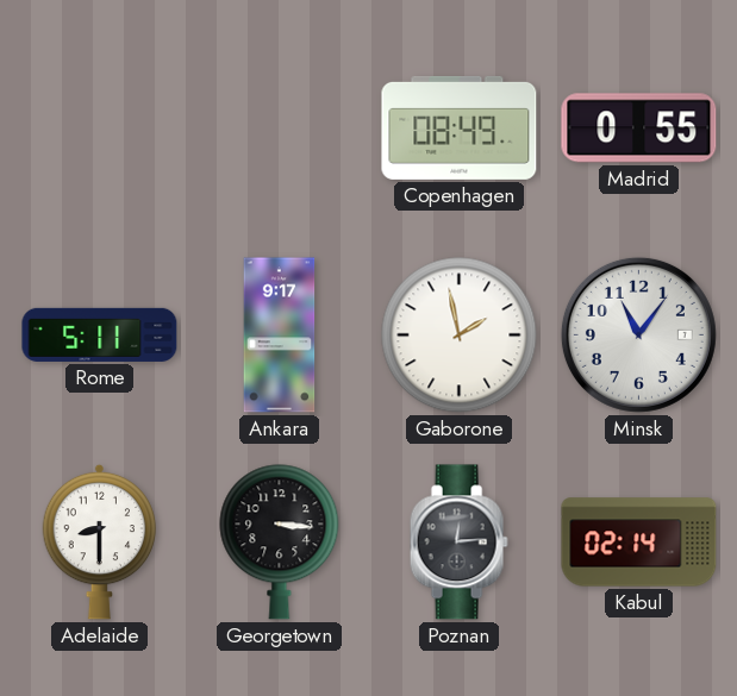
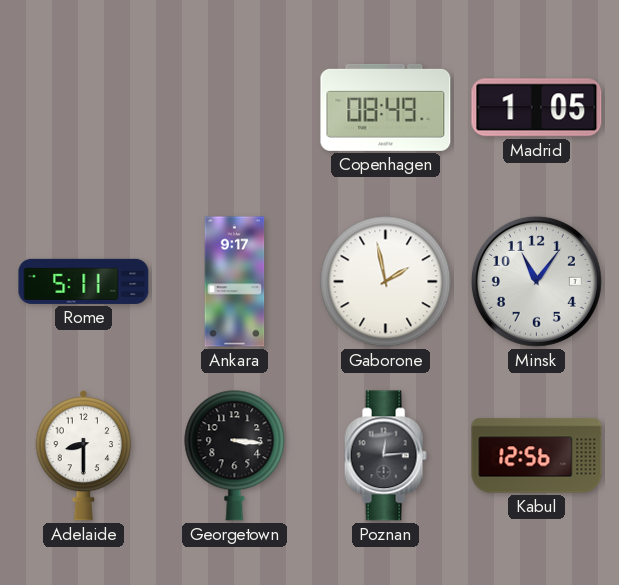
Madrid: 0:55 -> 1:05
Kabul: 02:14 -> 12:56
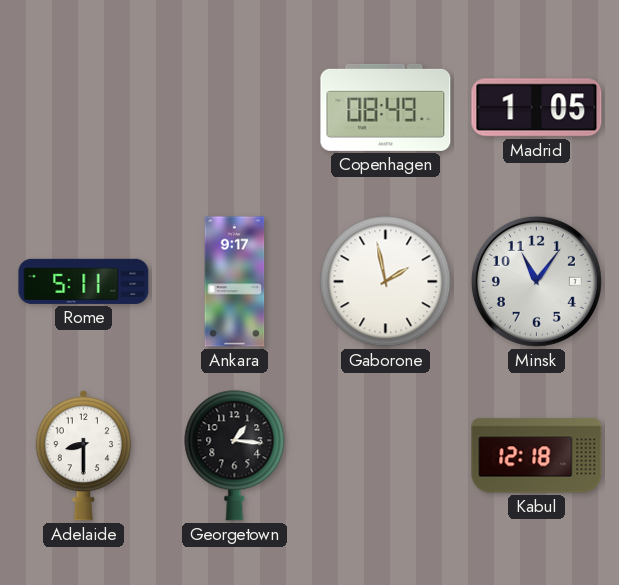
Georgetown: 3:16 -> 1:16
Poznan: 12:14 -> none
Kabul: 12:56 -> 12:18
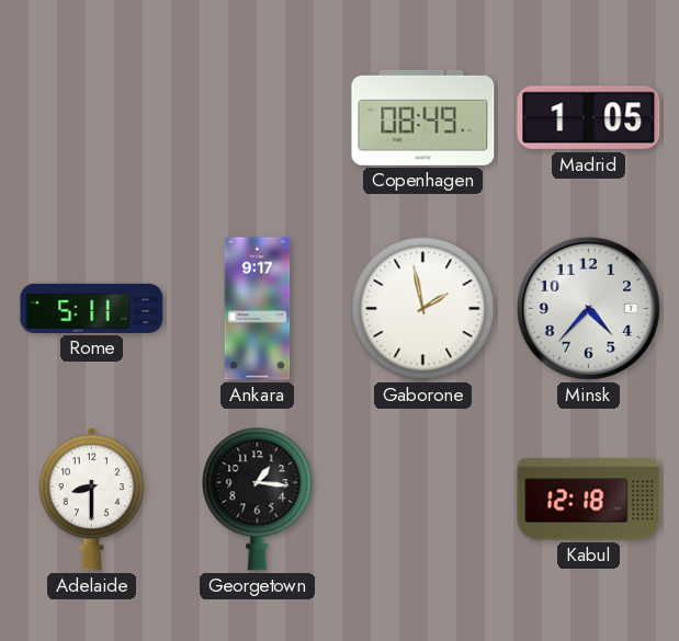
Minsk: 11:06 -> 4:37
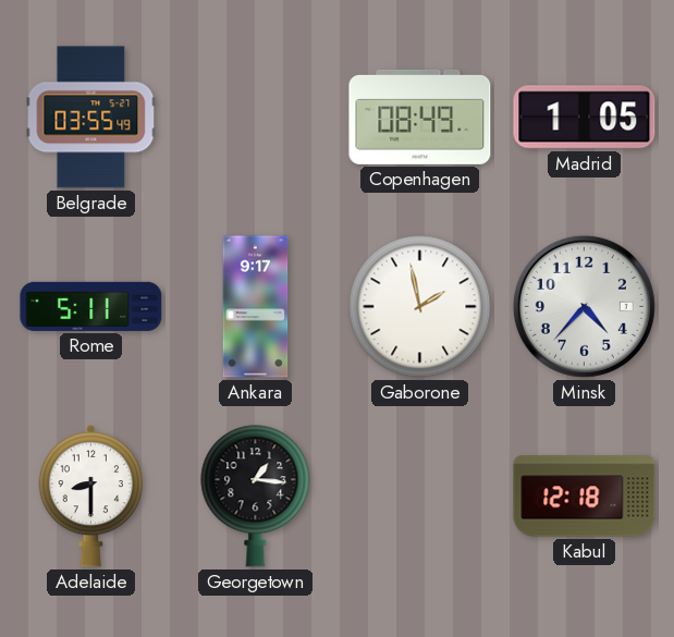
Belgrade: none -> 03:55
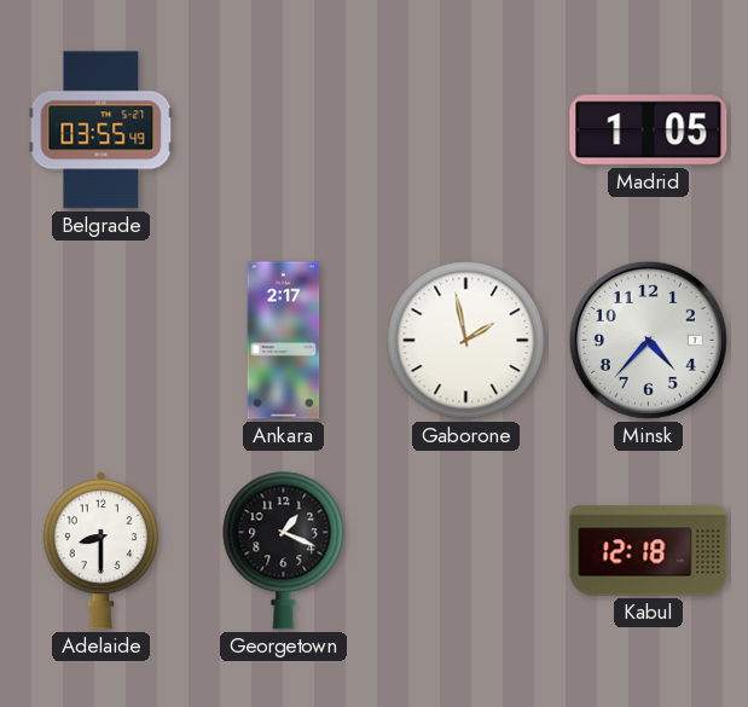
Copenhagen: 08:49 -> none
Rome: 5:11 -> none
Ankara: 9:17 -> 2:17
Georgetown: 1:16 -> 1:19
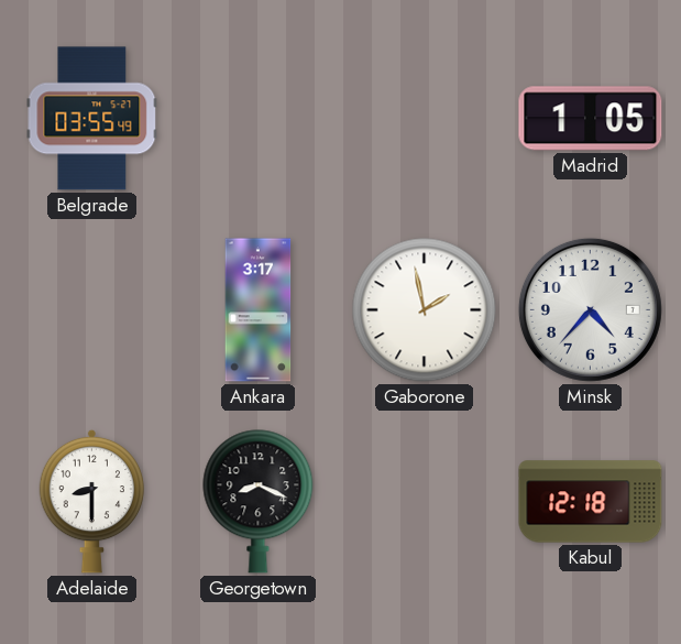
Ankara: 2:17 -> 3:17
Georgetown: 1:19 -> 8:19
